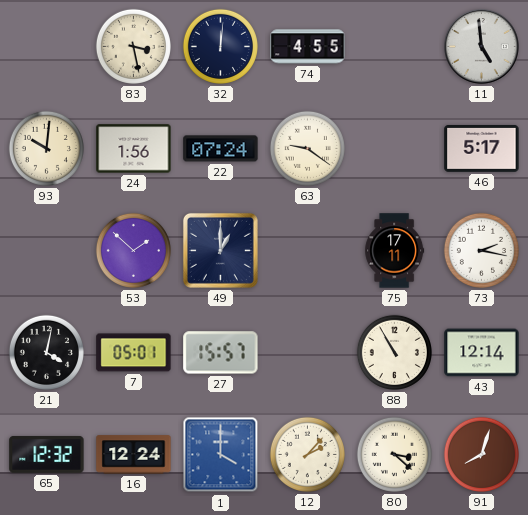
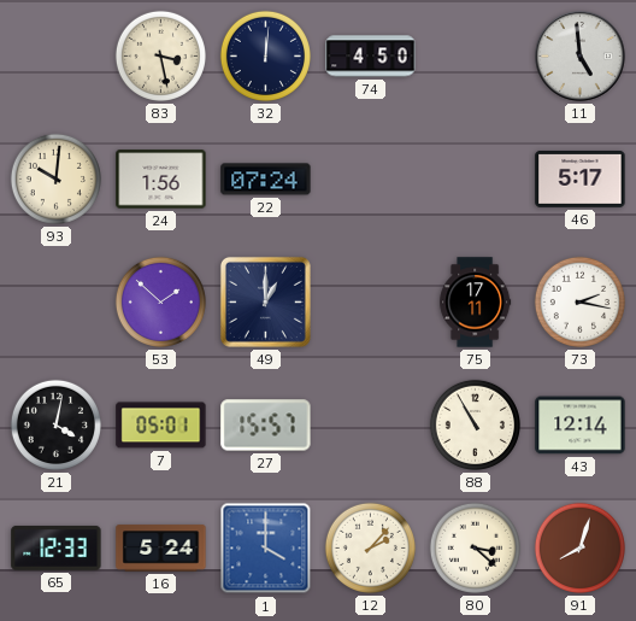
74: 4:55 -> 4:50
63: 9:21 -> none
65: 12:32 -> 12:33
16: 12:24 -> 5:24
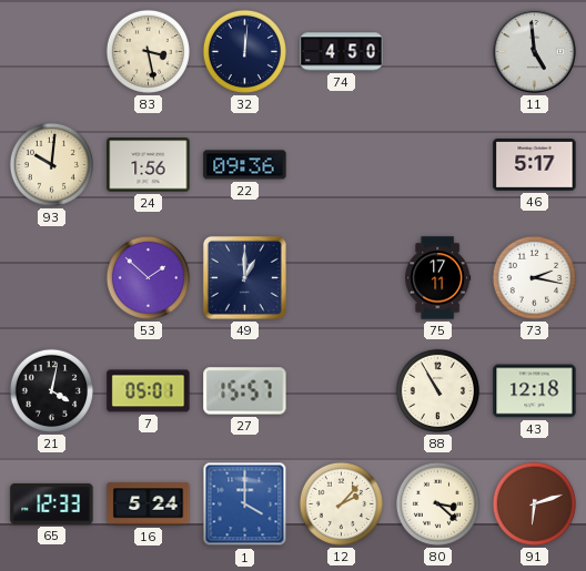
22: 07:24 -> 09:36
43: 12:14 -> 12:18
91: 8:03 -> 6:12
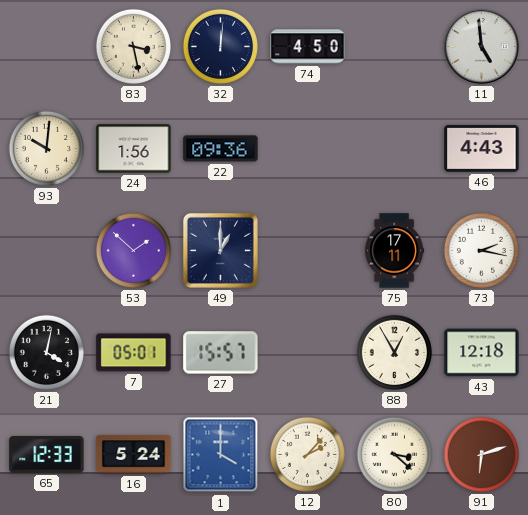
46: 5:17 -> 4:43
88: 10:55 -> 12:55
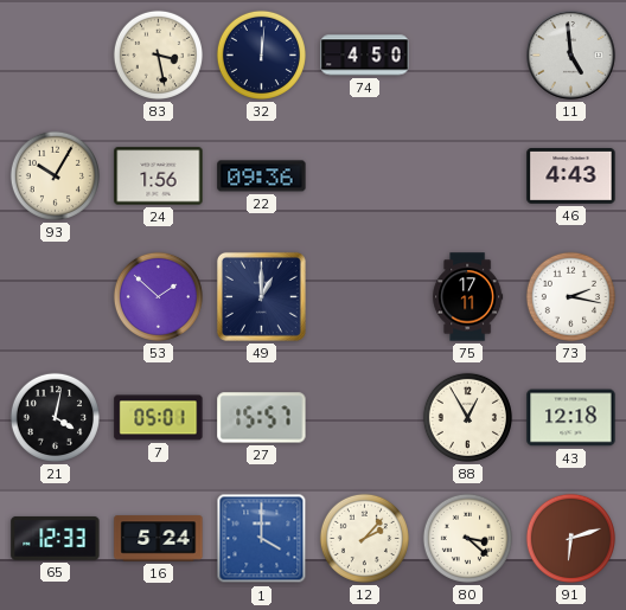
93: 10:01 -> 10:05
